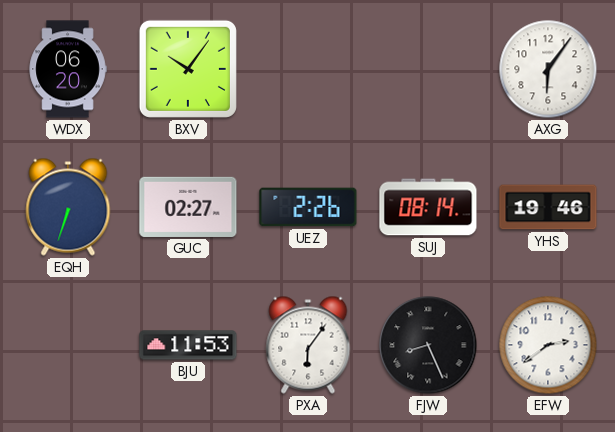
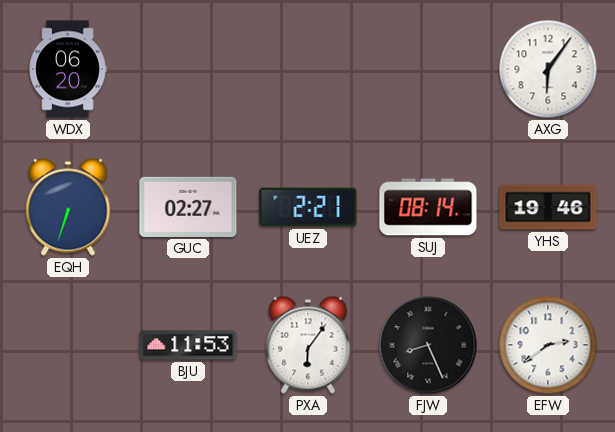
BXV: 10:06 -> none
UEZ: 2:26 -> 2:21
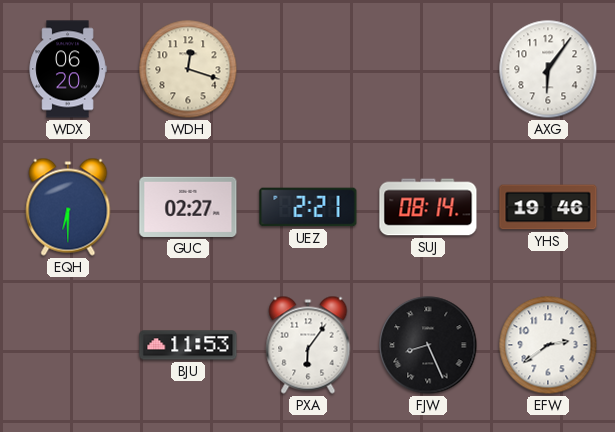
WDH: none -> 12:18
EQH: 6:33 -> 6:30
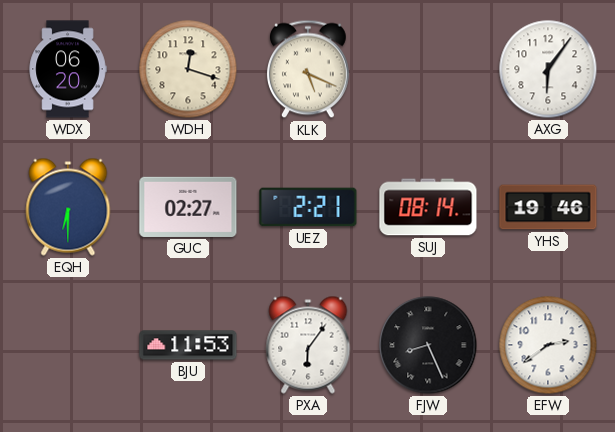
KLK: none -> 5:19
